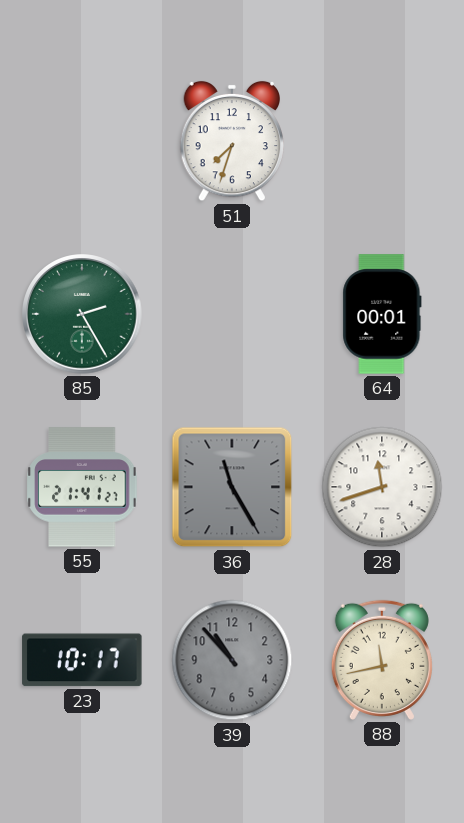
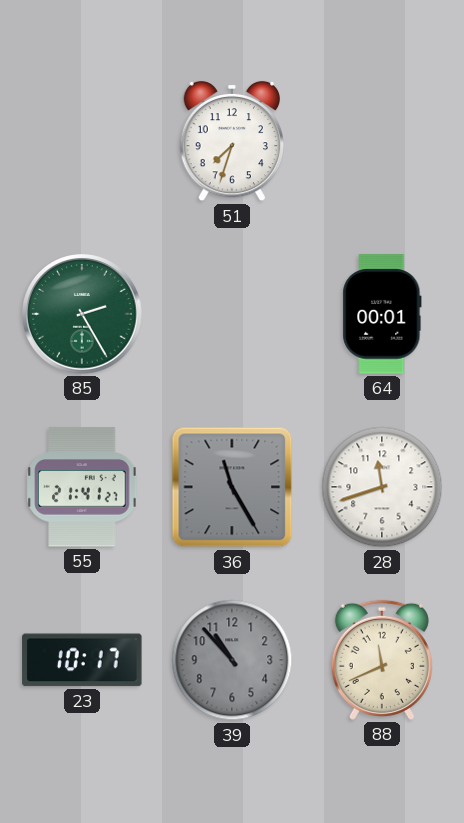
88: 11:43 -> 11:41
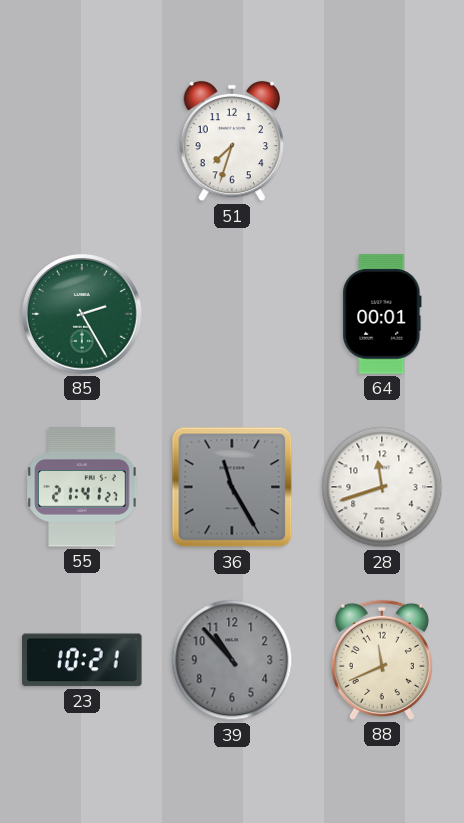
23: 10:17 -> 10:21
